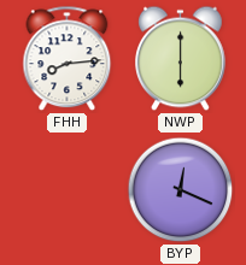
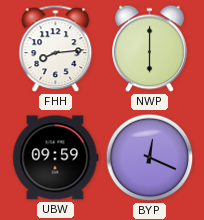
UBW: none -> 09:59
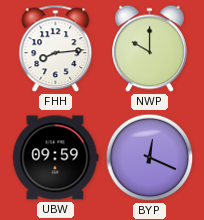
NWP: 6:00 -> 10:00
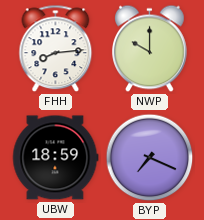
UBW: 09:59 -> 18:59
BYP: 12:19 -> 7:19
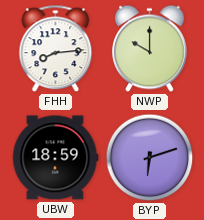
BYP: 7:19 -> 6:12
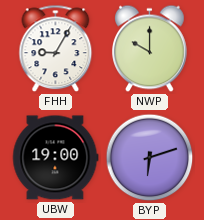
FHH: 8:14 -> 9:05
UBW: 18:59 -> 19:00
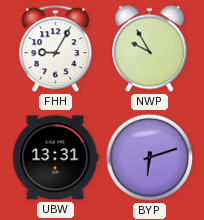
NWP: 10:00 -> 9:55
UBW: 19:00 -> 13:31
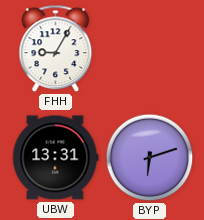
NWP: 9:55 -> none
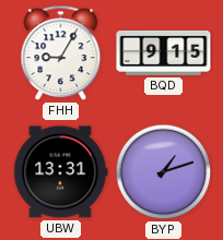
BQD: none -> 9:15
BYP: 6:12 -> 1:12
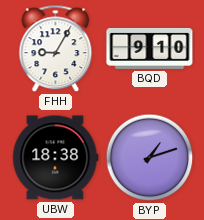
BQD: 9:15 -> 9:10
UBW: 13:31 -> 18:38
